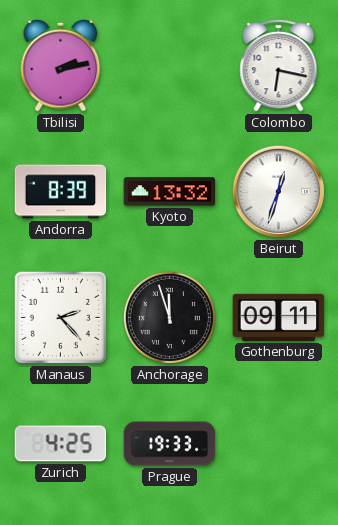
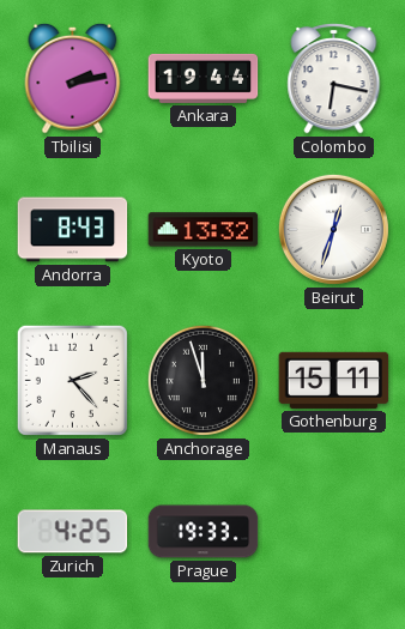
Ankara: none -> 19:44
Andorra: 8:39 -> 8:43
Gothenburg: 09:11 -> 15:11
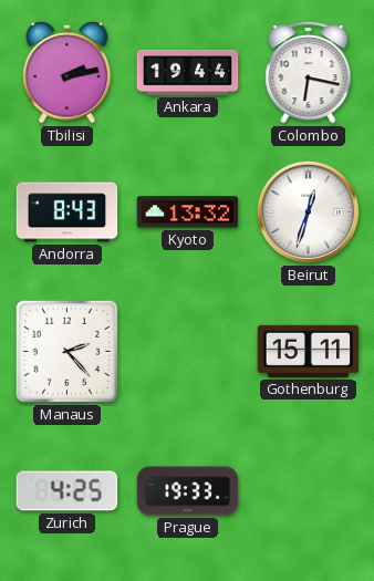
Anchorage: 11:57 -> none
